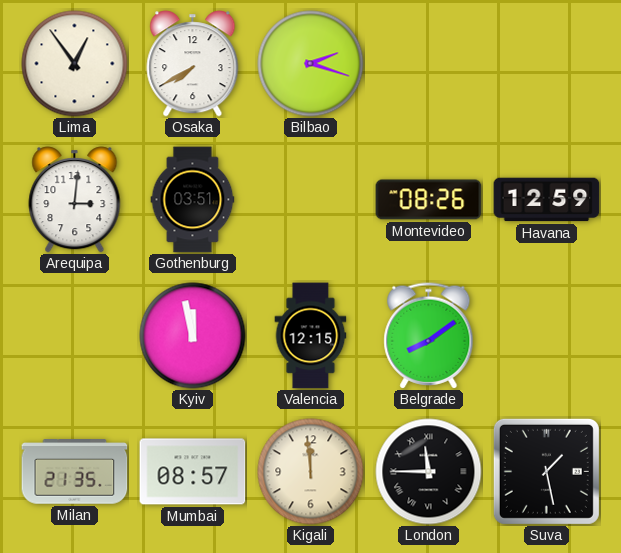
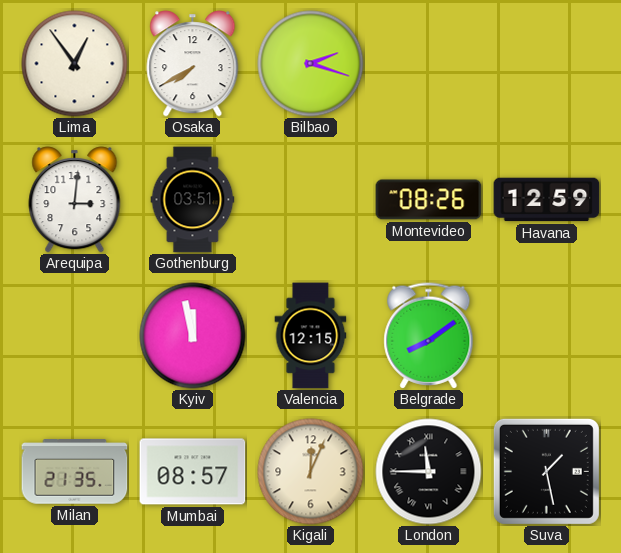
Kigali: 11:59 -> 12:04
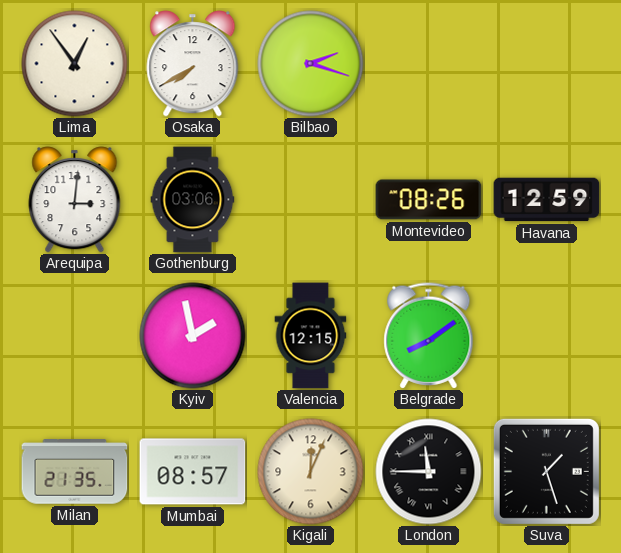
Gothenburg: 03:51 -> 03:06
Kyiv: 11:58 -> 1:58
Suva: 1:28 -> 1:27
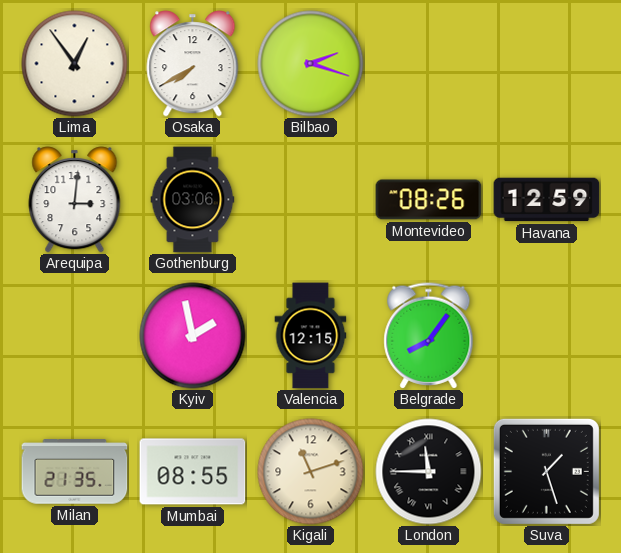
Belgrade: 8:09 -> 8:06
Mumbai: 08:57 -> 08:55
Kigali: 12:04 -> 11:12
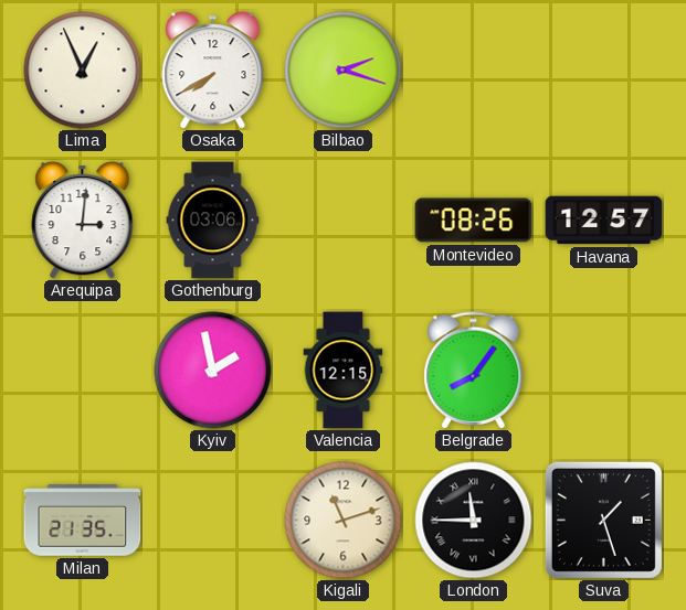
Lima: 12:54 -> 12:56
Havana: 12:59 -> 12:57
Mumbai: 08:55 -> none
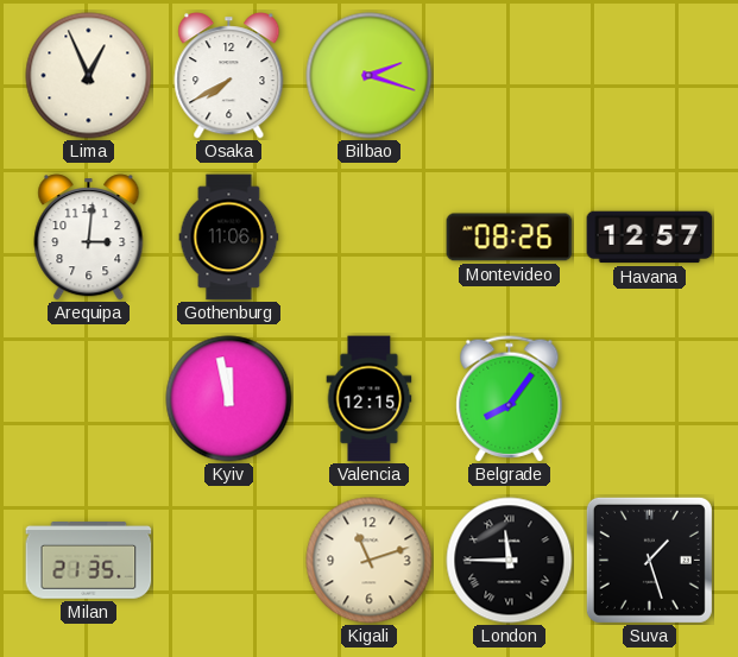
Gothenburg: 03:06 -> 11:06
Kyiv: 1:58 -> 11:58
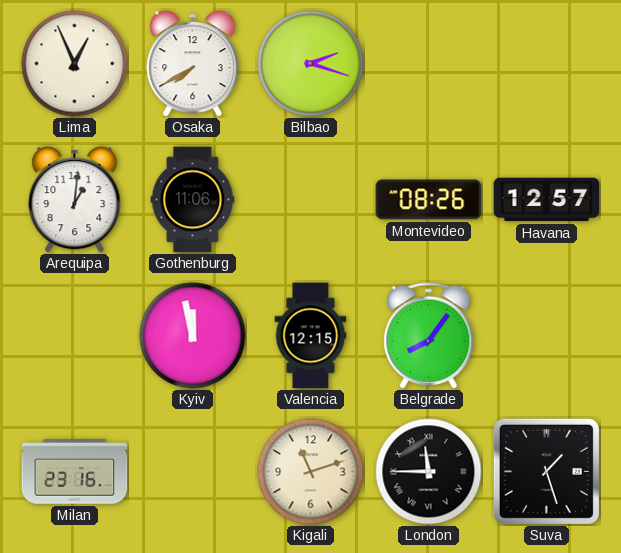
Arequipa: 3:01 -> 1:01
Milan: 21:35 -> 23:16
